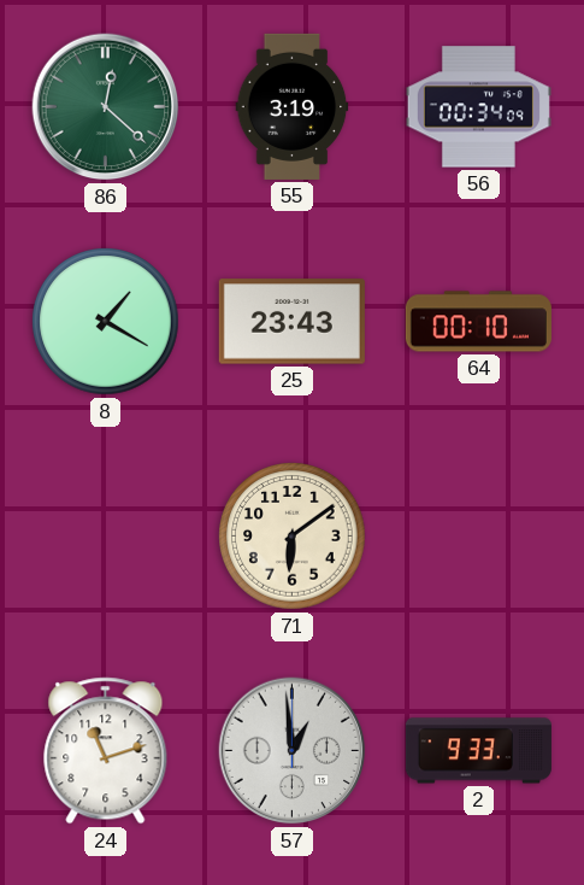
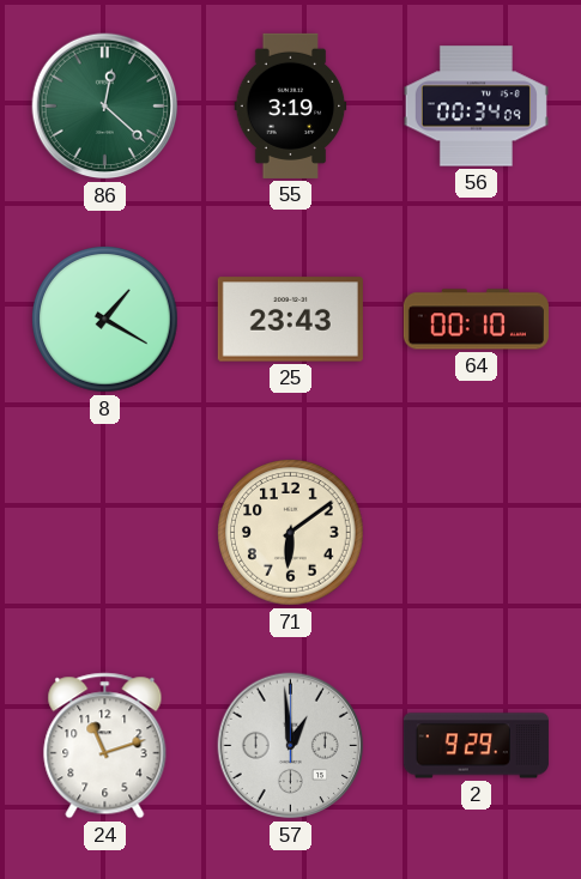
2: 9:33 -> 9:29
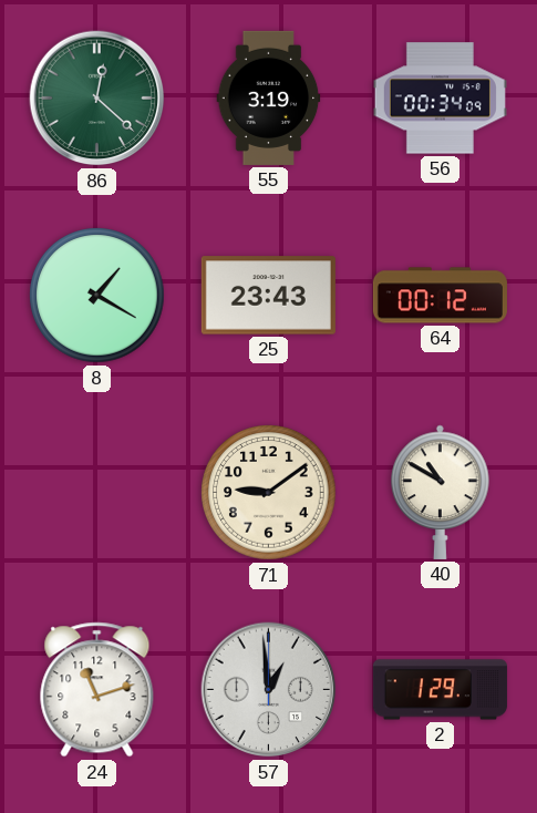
64: 00:10 -> 00:12
71: 6:09 -> 9:09
40: none -> 10:50
2: 9:29 -> 1:29
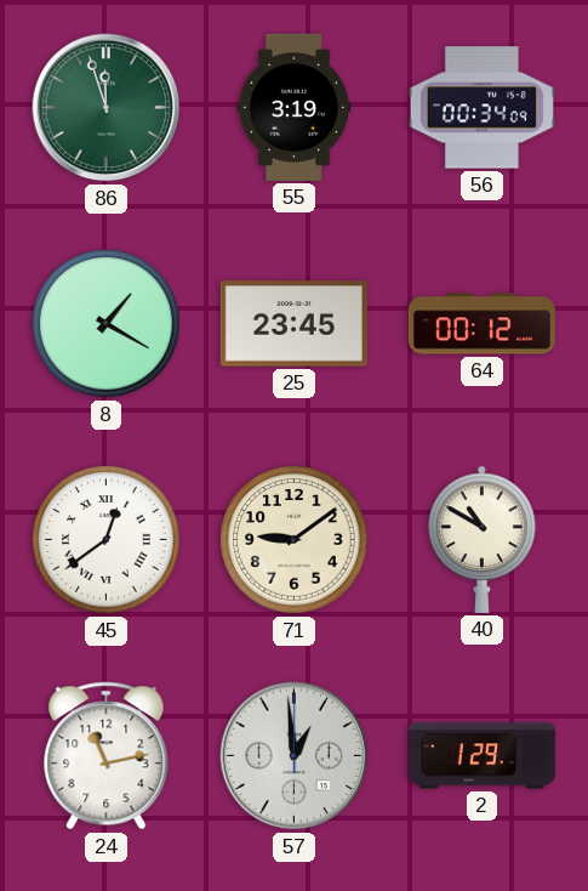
86: 12:22 -> 11:57
25: 23:43 -> 23:45
45: none -> 12:39
24: 11:12 -> 11:13
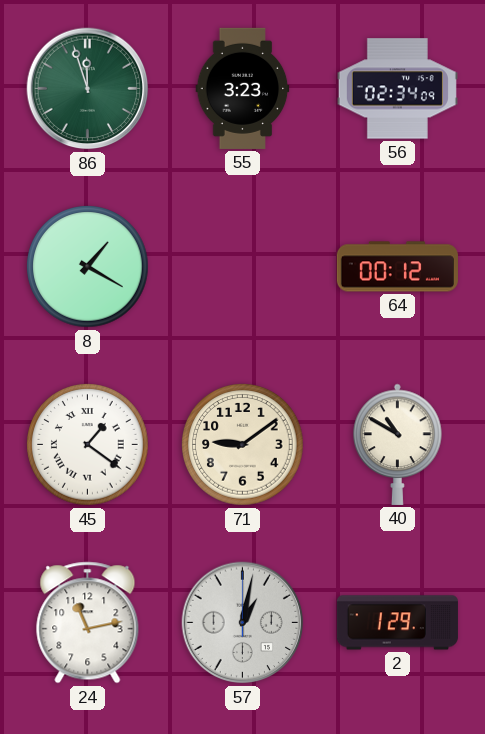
55: 3:19 -> 3:23
56: 00:34 -> 02:34
25: 23:45 -> none
45: 12:39 -> 1:21
57: 12:59 -> 1:02
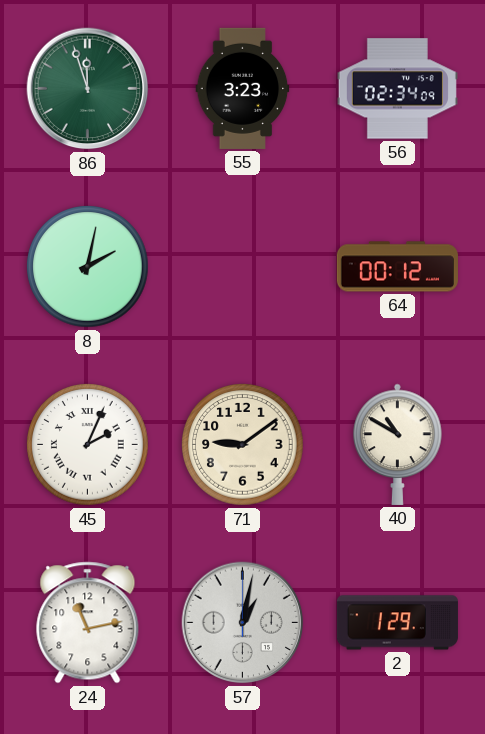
8: 1:20 -> 2:02
45: 1:21 -> 2:04
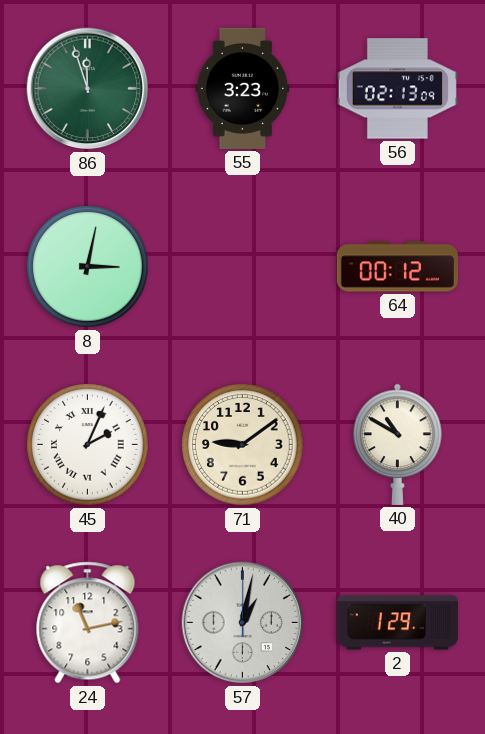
56: 02:34 -> 02:13
8: 2:02 -> 3:02
